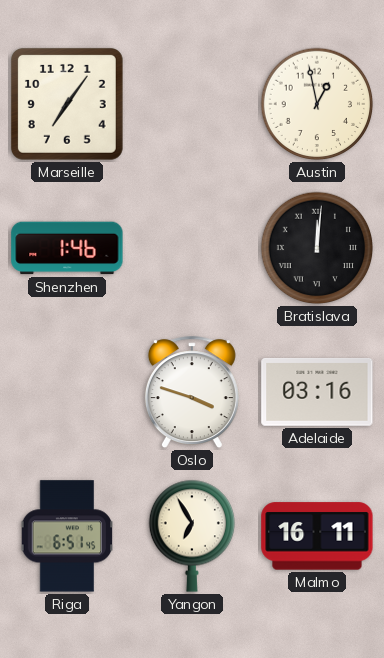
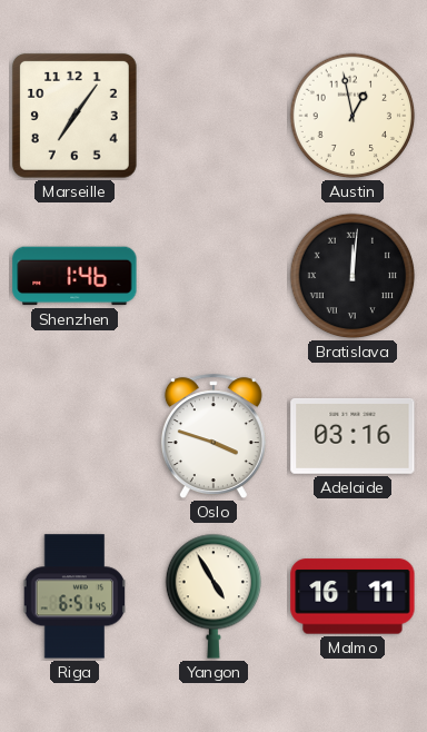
Yangon: 6:55 -> 4:55
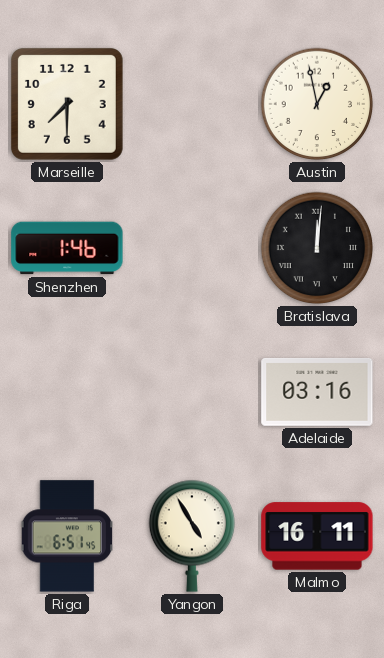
Marseille: 7:06 -> 7:30
Oslo: 3:48 -> none
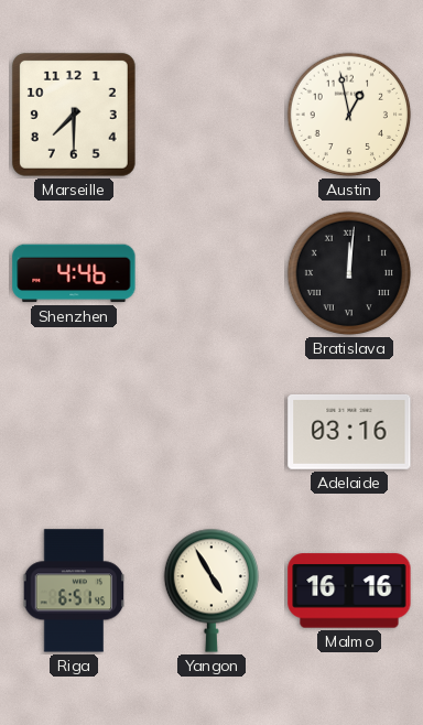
Shenzhen: 1:46 -> 4:46
Malmo: 16:11 -> 16:16
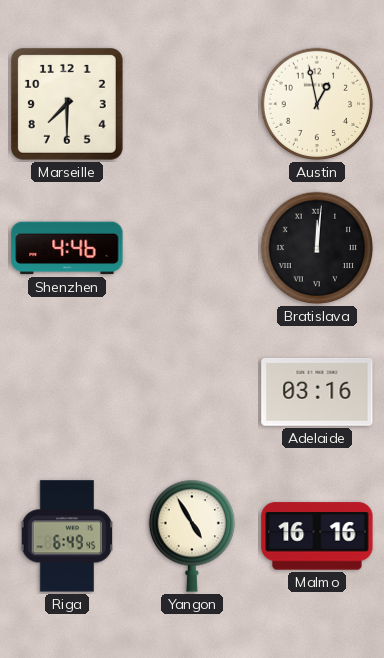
Riga: 6:51 -> 6:49
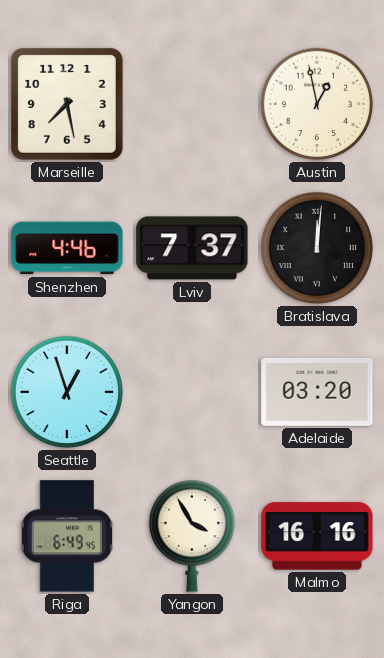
Marseille: 7:30 -> 7:28
Lviv: none -> 7:37
Seattle: none -> 12:57
Adelaide: 03:16 -> 03:20
Yangon: 4:55 -> 3:55
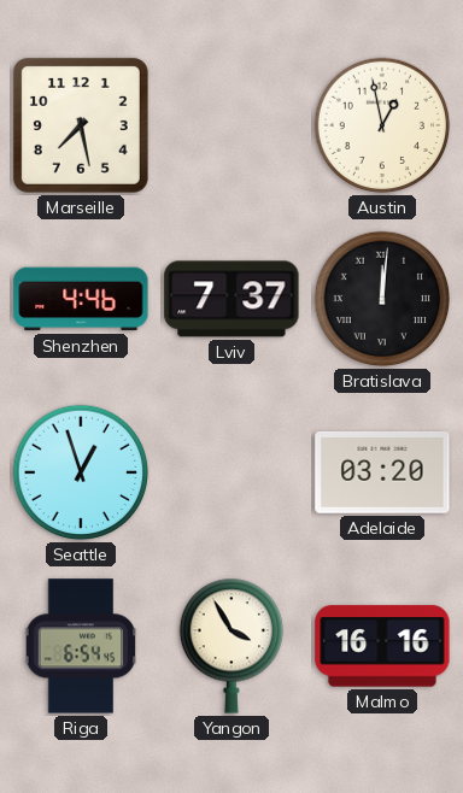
Riga: 6:49 -> 6:54
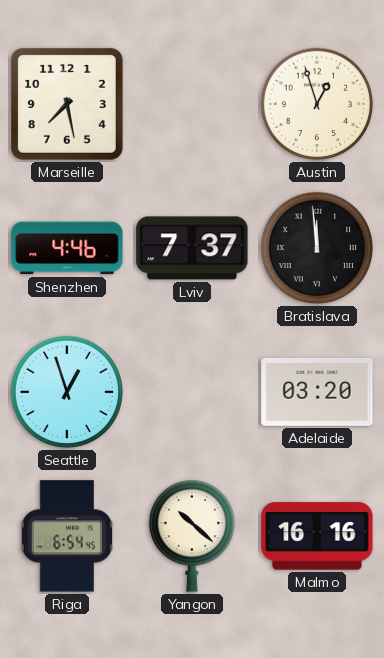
Austin: 12:58 -> 12:57
Bratislava: 12:01 -> 11:59
Yangon: 3:55 -> 10:22
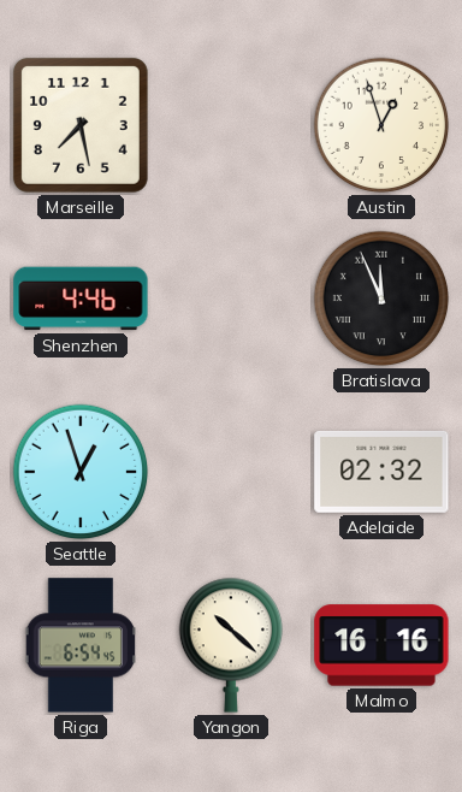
Lviv: 7:37 -> none
Bratislava: 11:59 -> 11:56
Adelaide: 03:20 -> 02:32
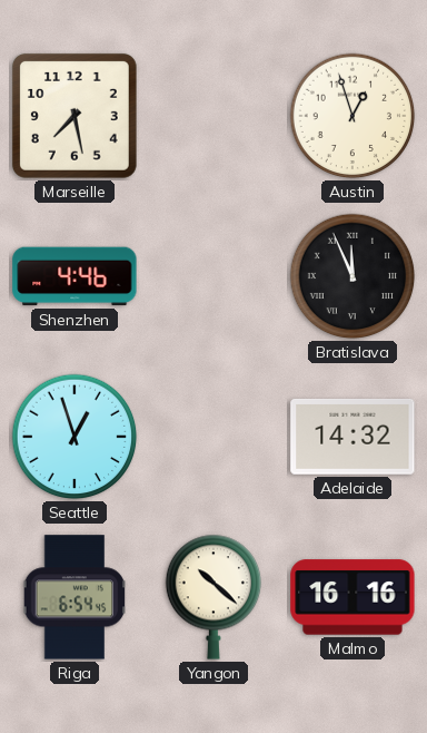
Adelaide: 02:32 -> 14:32
